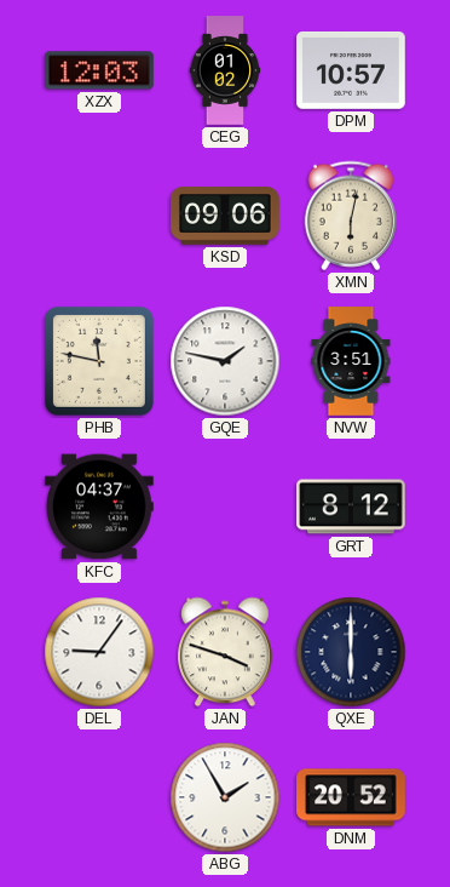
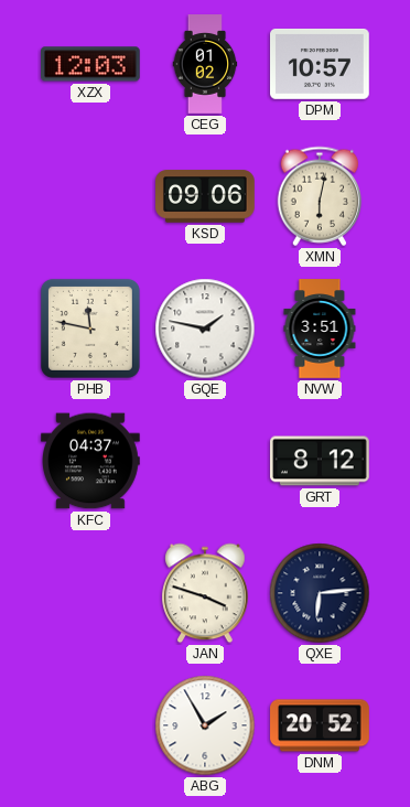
DEL: 9:06 -> none
QXE: 6:00 -> 6:14
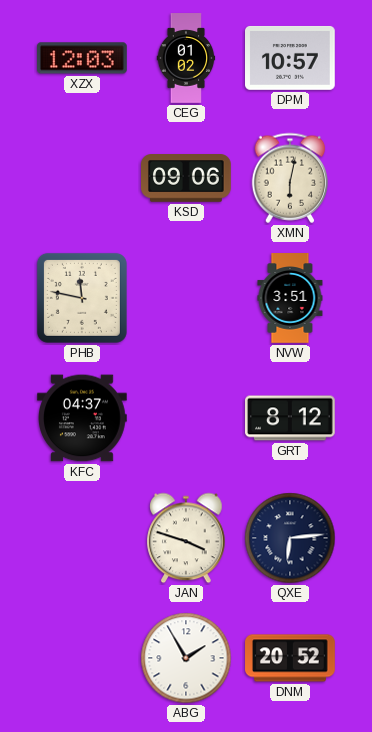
GQE: 1:47 -> none
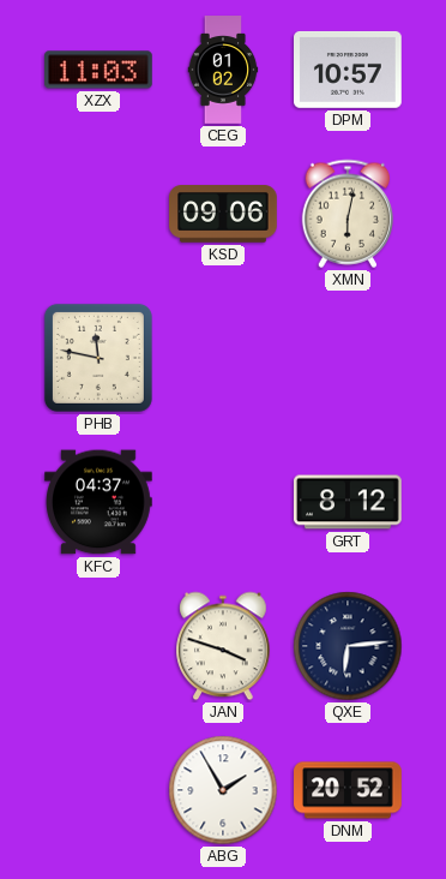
XZX: 12:03 -> 11:03
NVW: 3:51 -> none
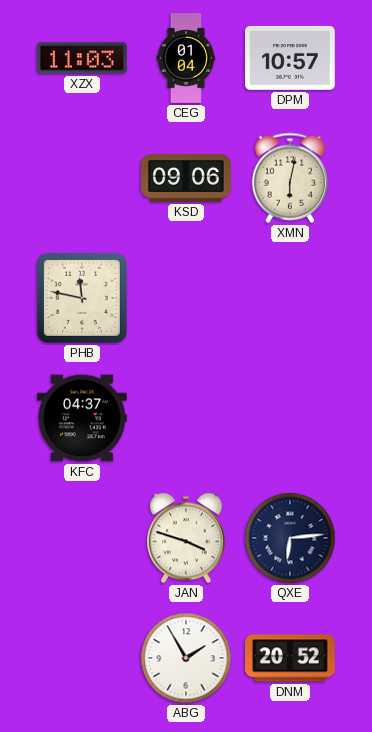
CEG: 01:02 -> 01:04
GRT: 8:12 -> none
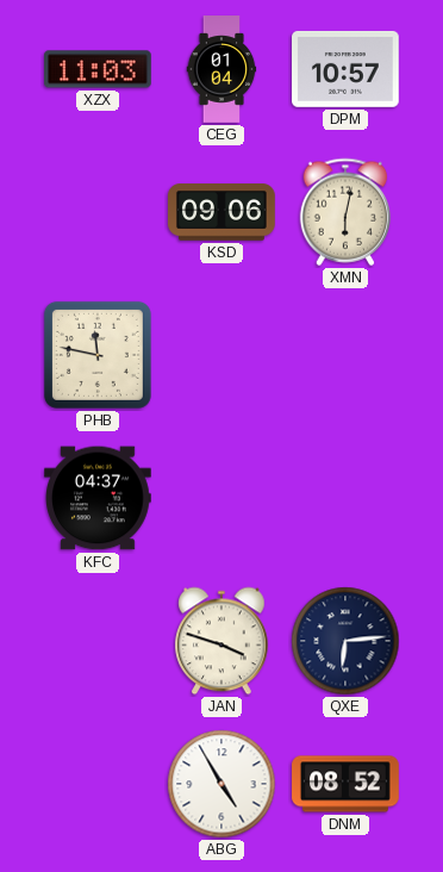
ABG: 1:55 -> 4:55
DNM: 20:52 -> 08:52
